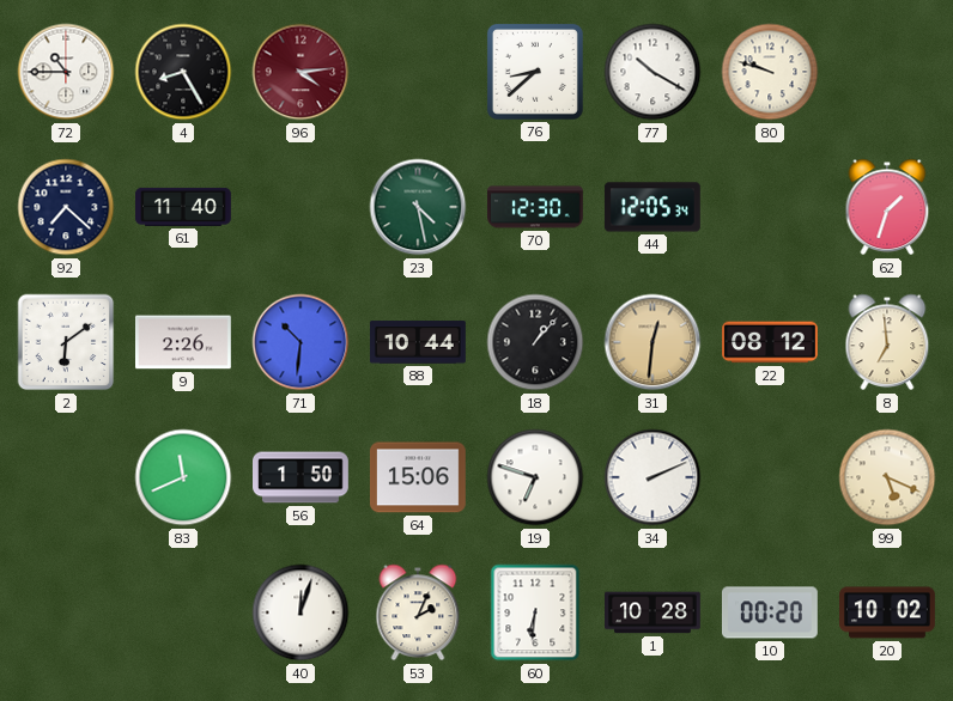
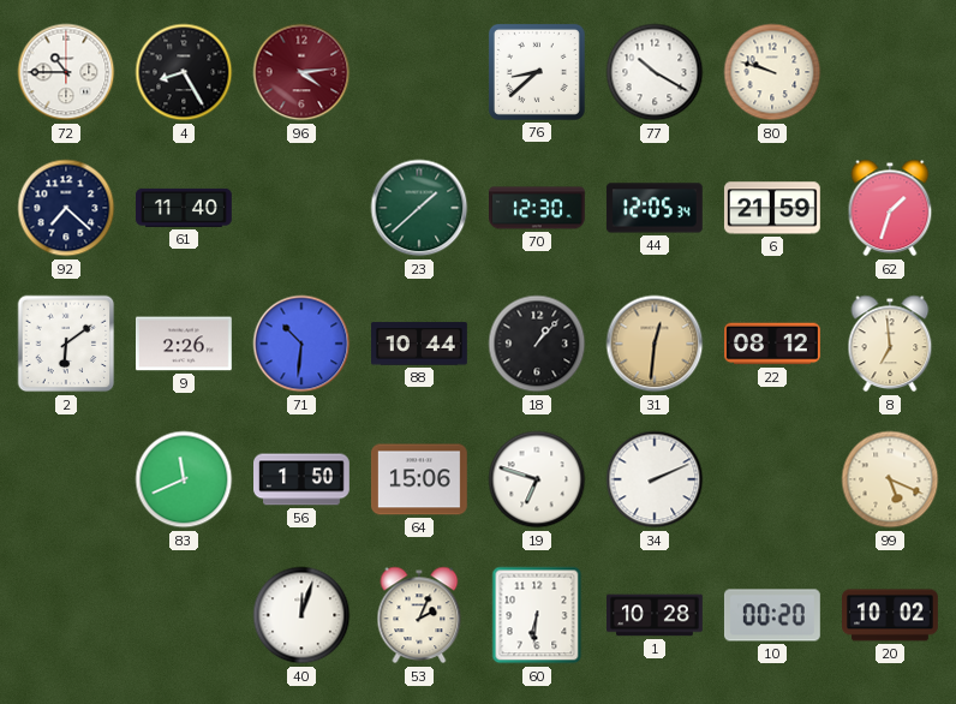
23: 4:28 -> 1:38
6: none -> 21:59
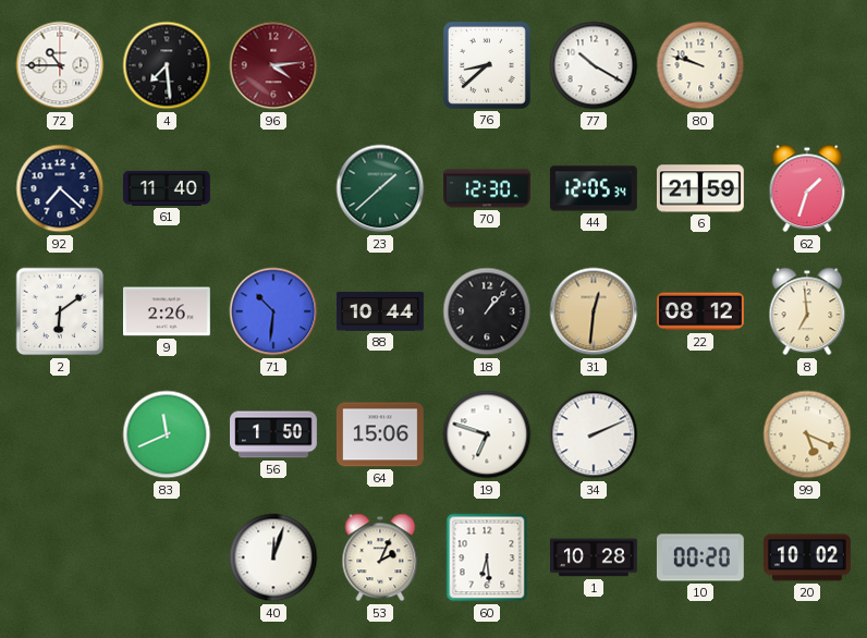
4: 8:25 -> 7:29
60: 6:31 -> 6:29
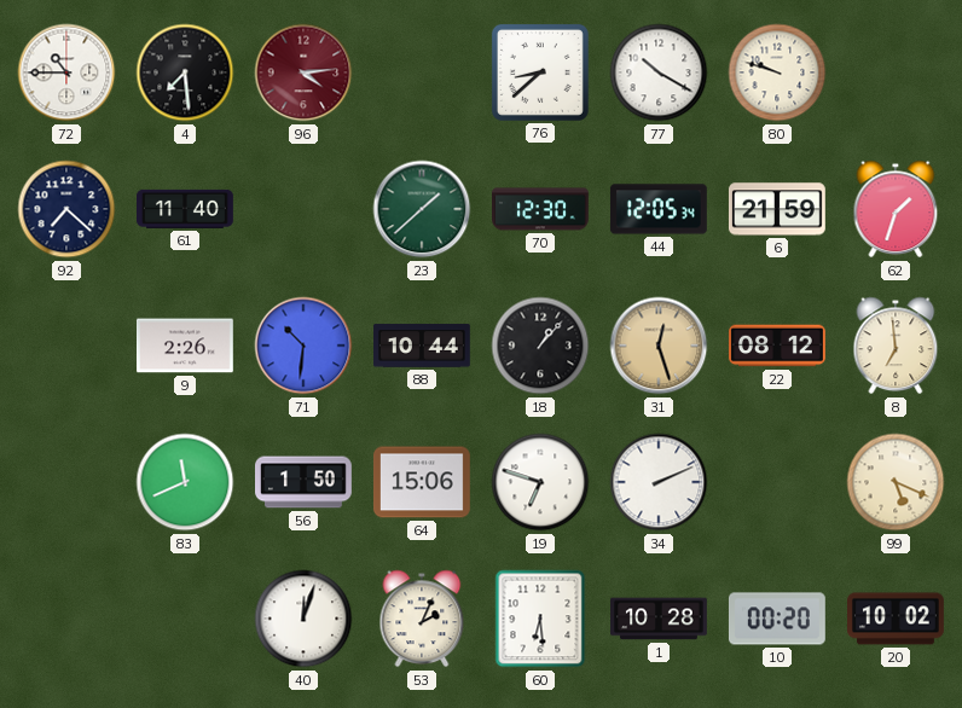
2: 6:09 -> none
31: 12:31 -> 12:27
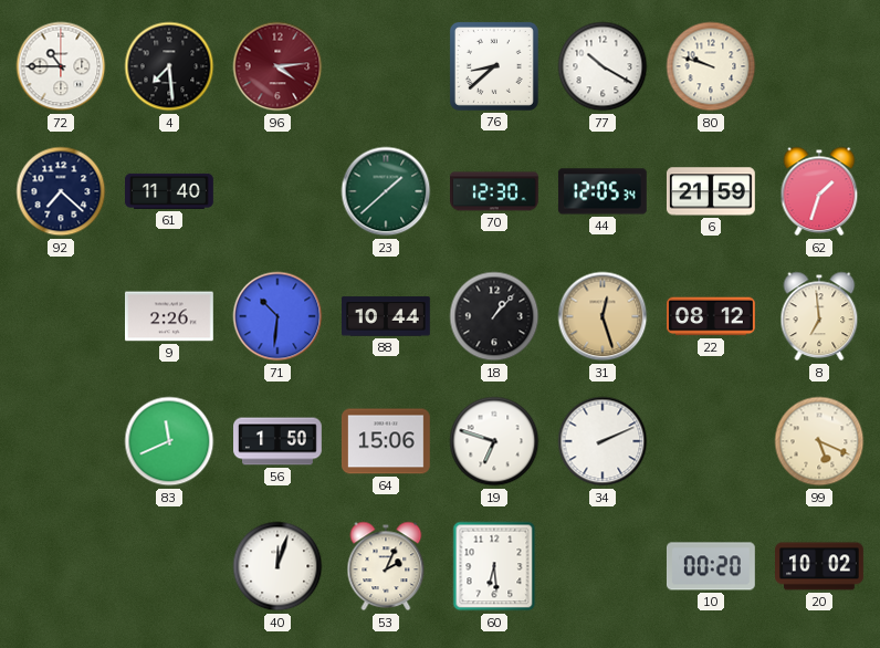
1: 10:28 -> none
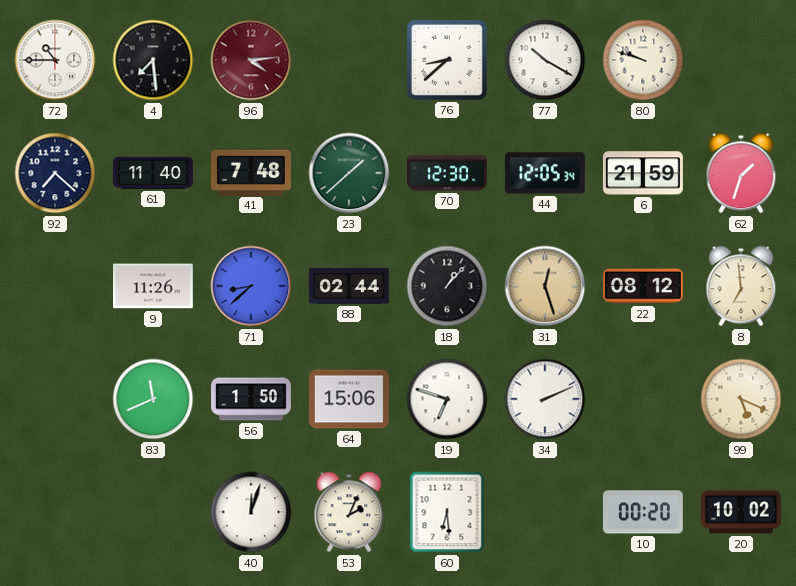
41: none -> 7:48
9: 2:26 -> 11:26
71: 10:31 -> 8:38
88: 10:44 -> 02:44
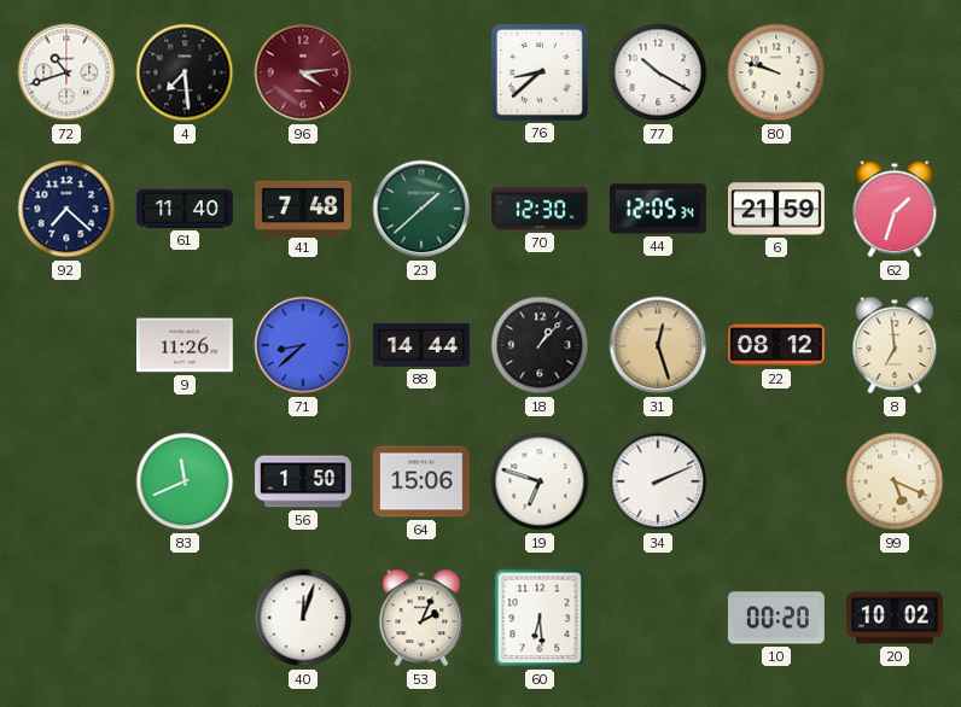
72: 10:45 -> 10:42
88: 02:44 -> 14:44
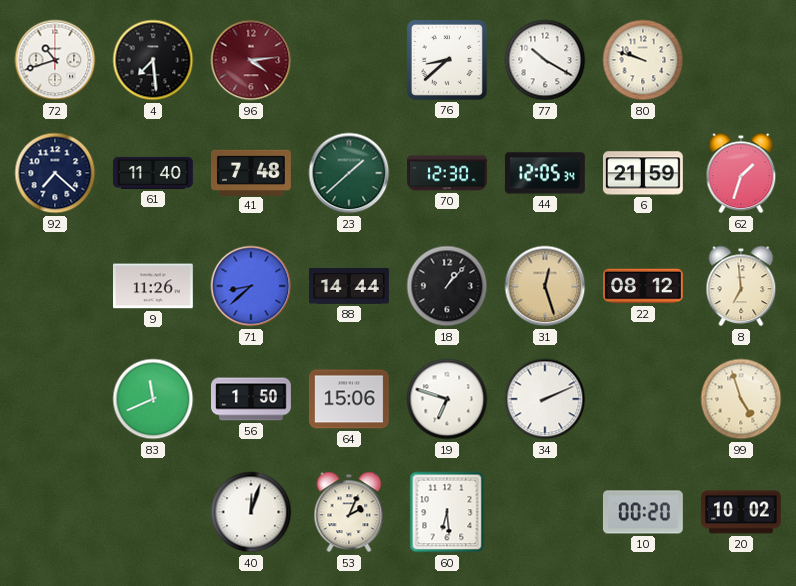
99: 5:19 -> 4:57
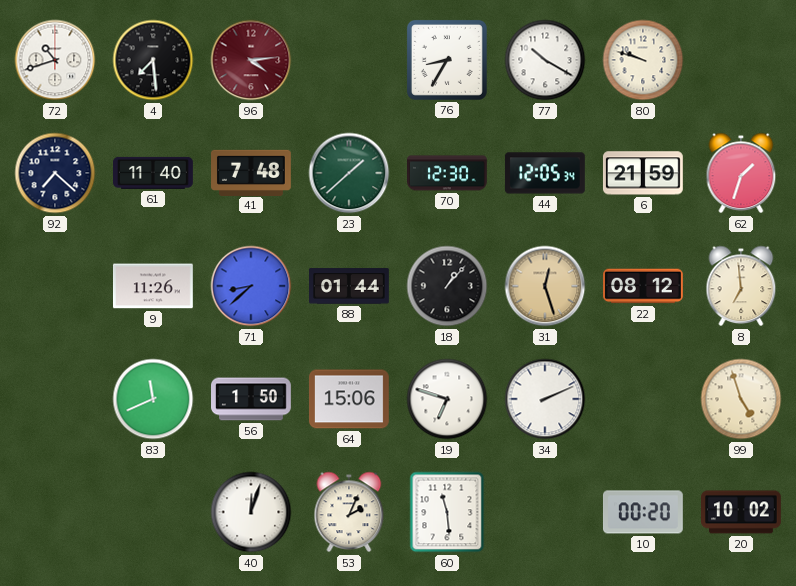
76: 8:38 -> 8:35
88: 14:44 -> 01:44
60: 6:29 -> 11:29
